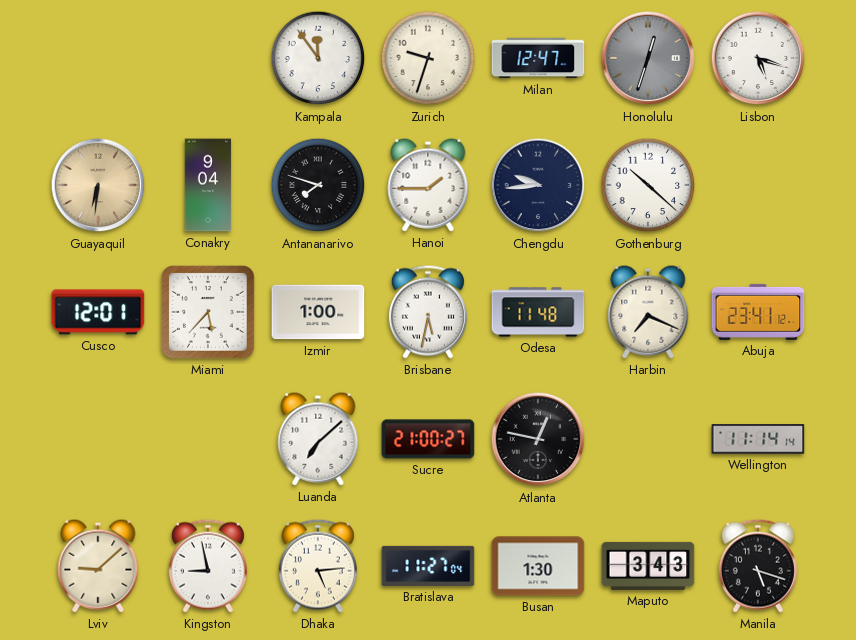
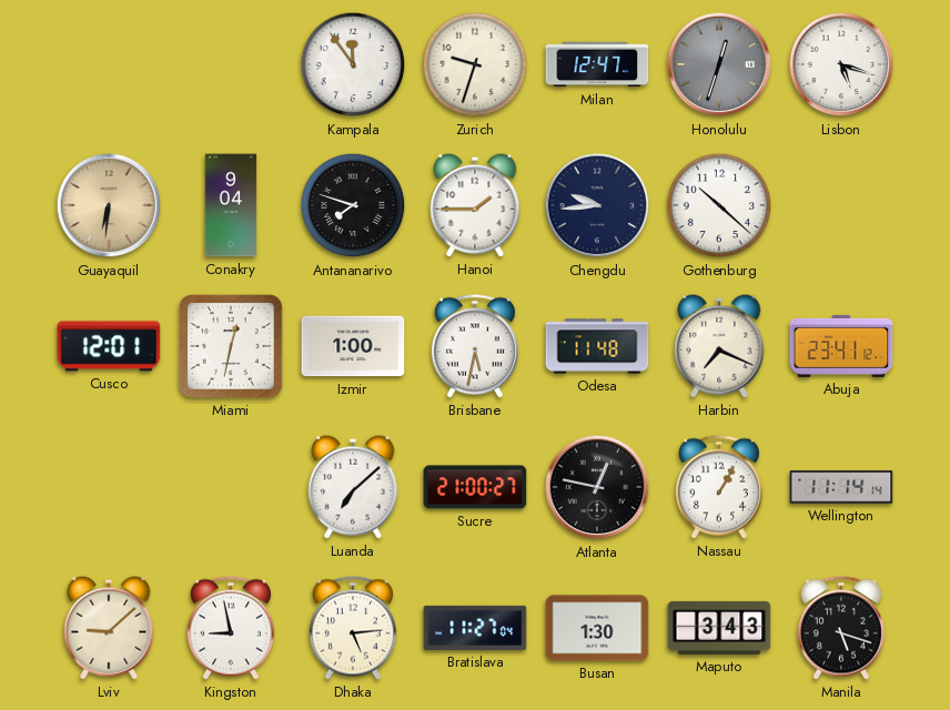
Miami: 5:37 -> 12:32
Nassau: none -> 1:05
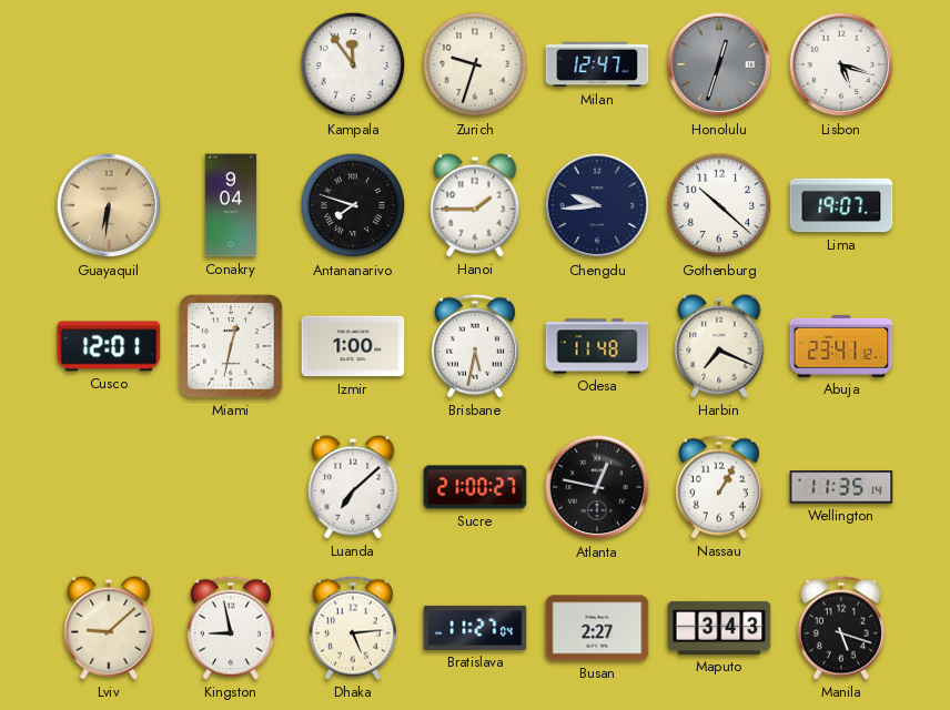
Lima: none -> 19:07
Wellington: 11:14 -> 11:35
Busan: 1:30 -> 2:27
